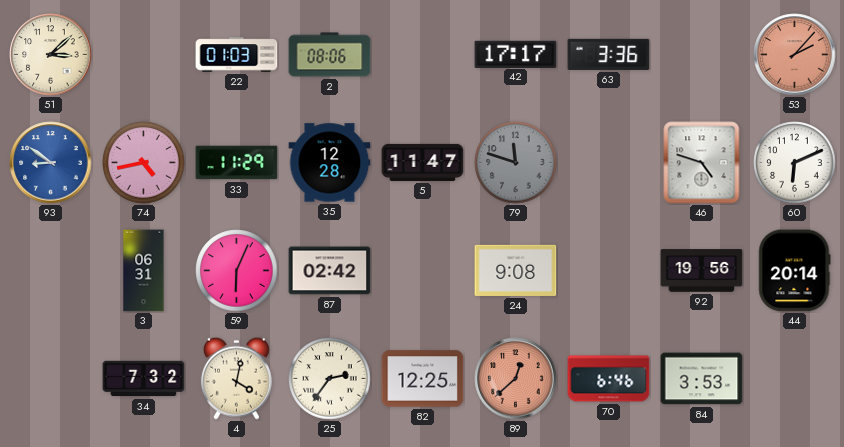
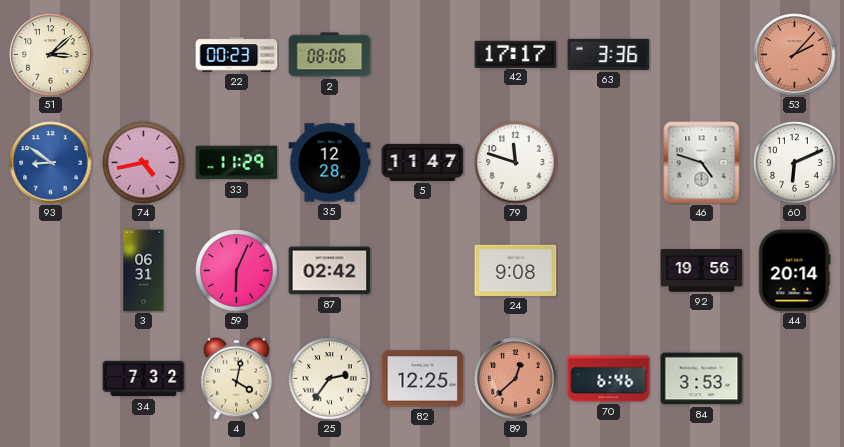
22: 01:03 -> 00:23
79 dial: grey -> white
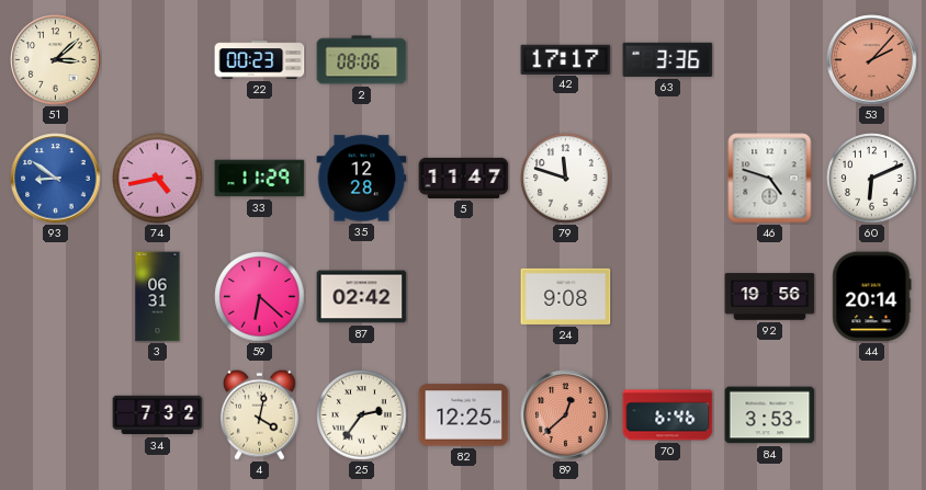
59: 6:04 -> 6:22
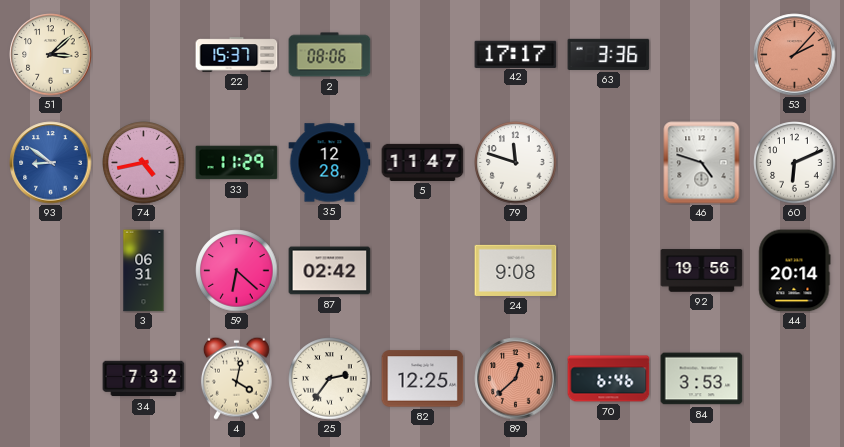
22: 00:23 -> 15:37
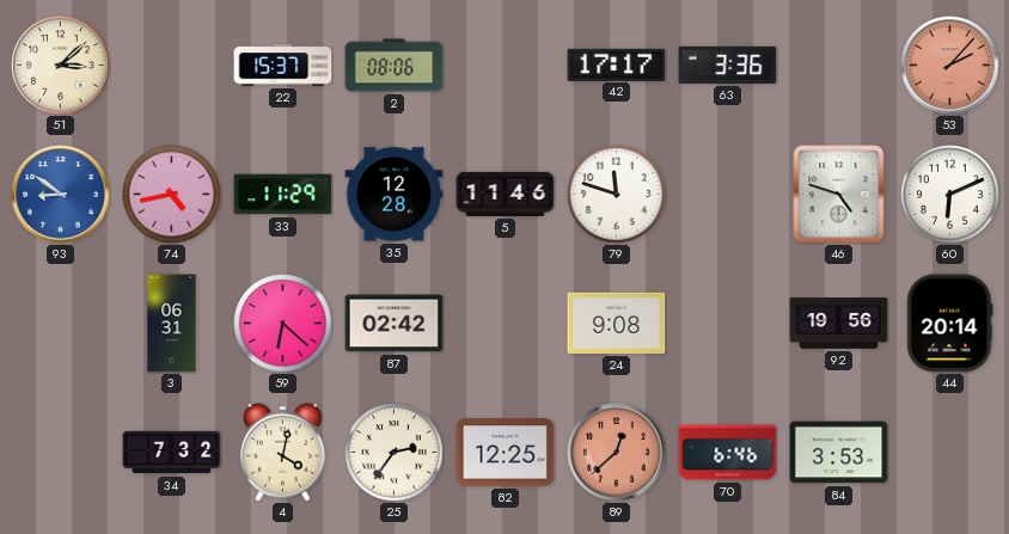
5: 11:47 -> 11:46
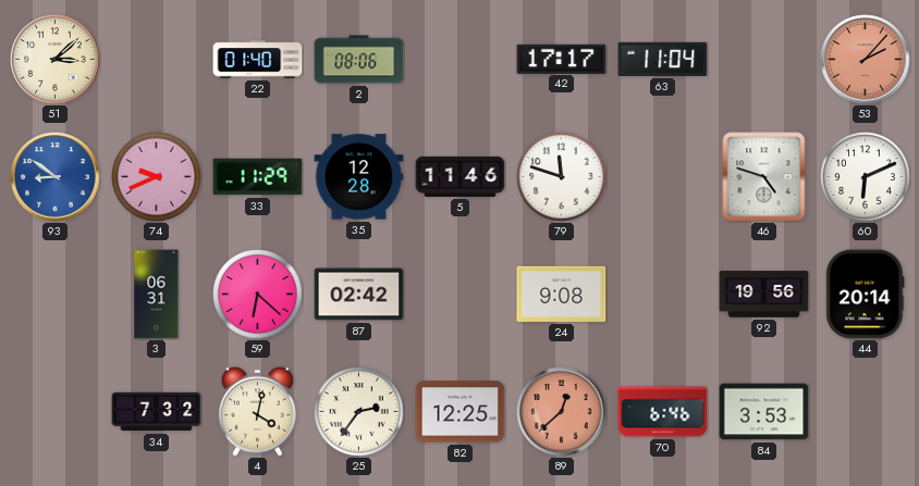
22: 15:37 -> 01:40
63: 3:36 -> 11:04
74: 4:43 -> 9:41
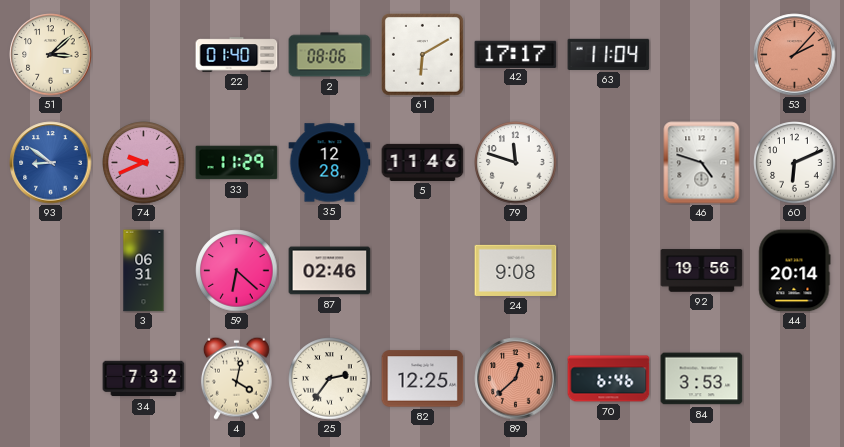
61: none -> 6:10
87: 02:42 -> 02:46
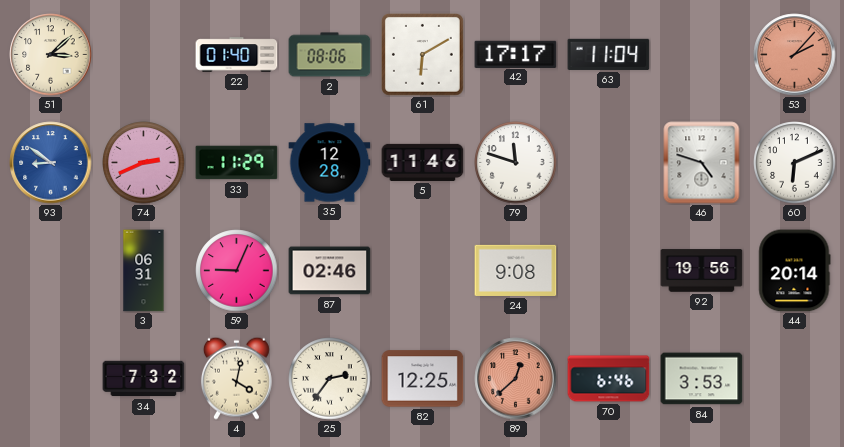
74: 9:41 -> 2:41
59: 6:22 -> 9:04
